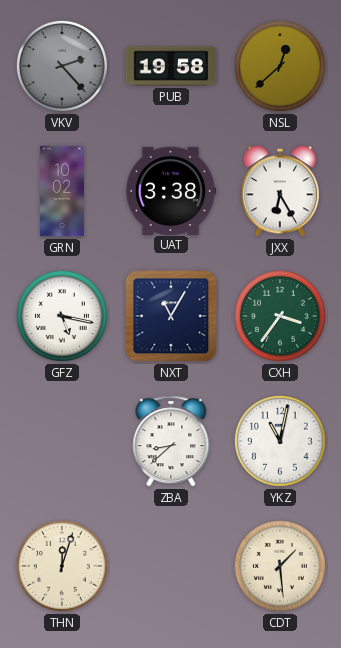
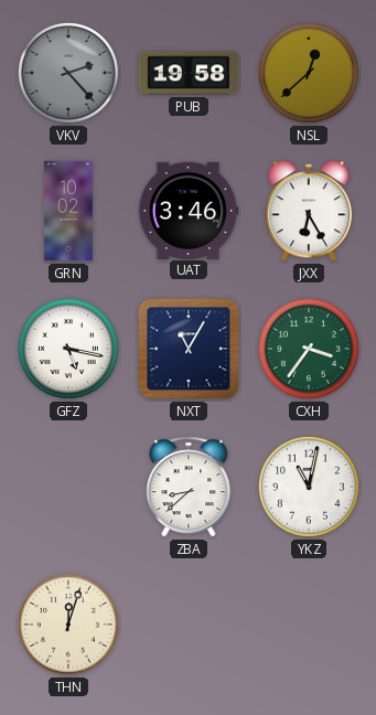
UAT: 3:38 -> 3:46
CDT: 1:29 -> none
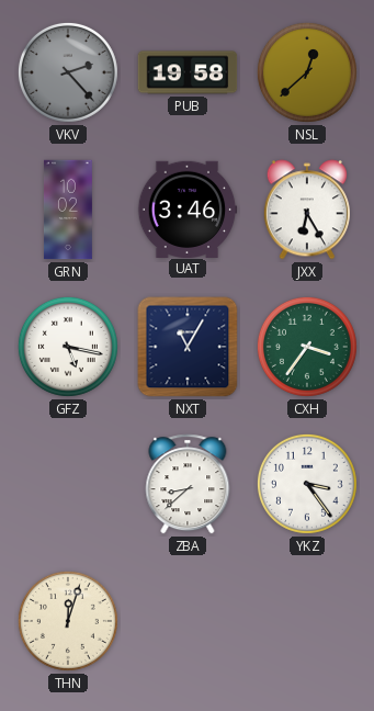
YKZ: 11:02 -> 3:24
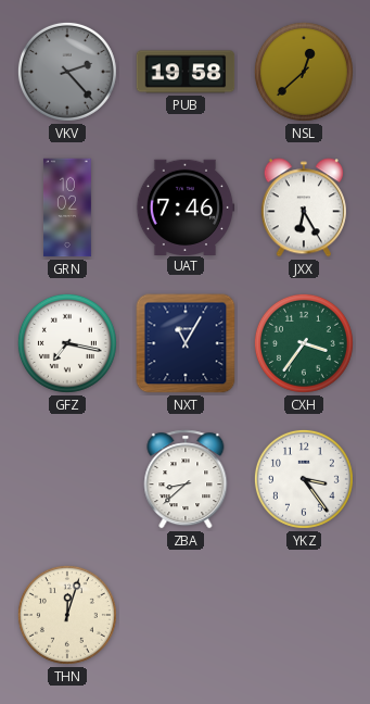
UAT: 3:46 -> 7:46
GFZ: 5:17 -> 7:17
